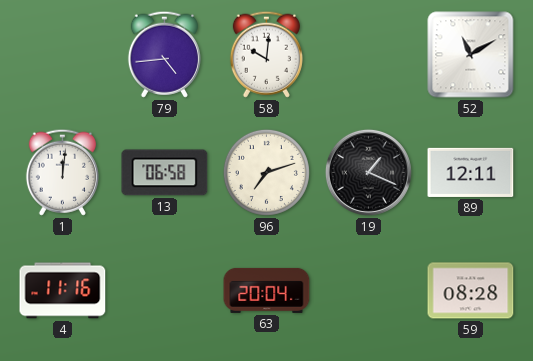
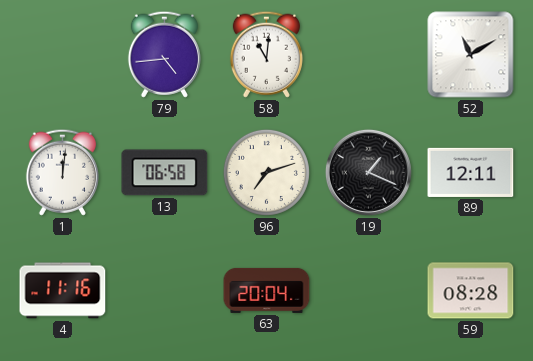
58: 10:01 -> 11:01
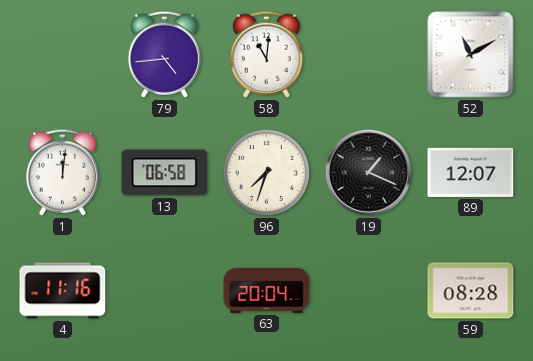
96: 7:12 -> 7:33
89: 12:11 -> 12:07
